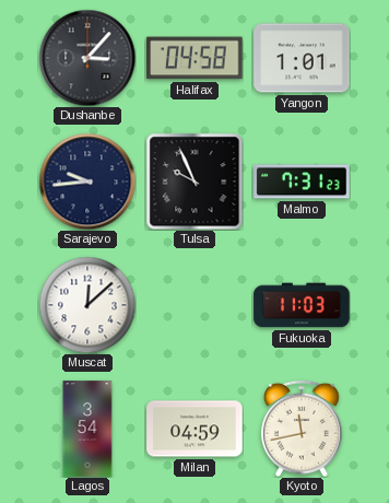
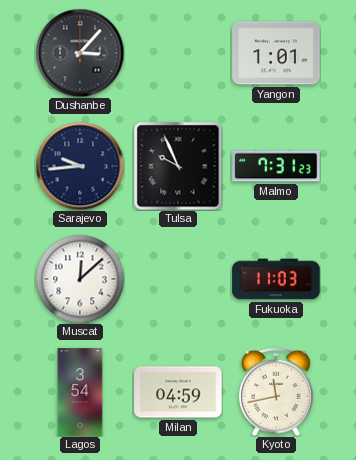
Halifax: 04:58 -> none
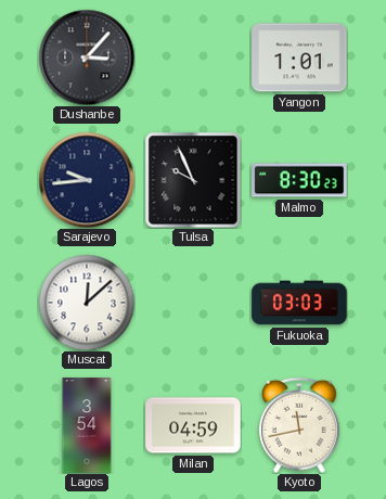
Malmo: 7:31 -> 8:30
Fukuoka: 11:03 -> 03:03
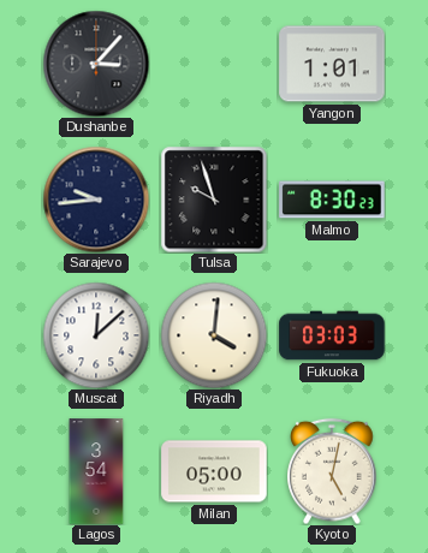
Tulsa: 9:56 -> 9:57
Riyadh: none -> 4:01
Milan: 04:59 -> 05:00
Kyoto: 11:43 -> 5:02
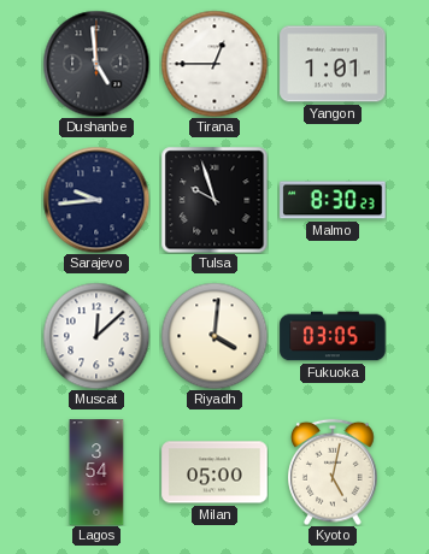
Dushanbe: 3:07 -> 4:59
Tirana: none -> 12:45
Fukuoka: 03:03 -> 03:05
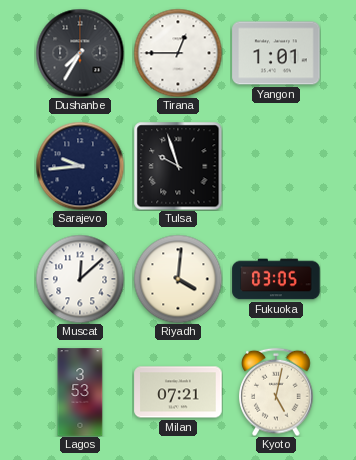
Dushanbe: 4:59 -> 7:35
Malmo: 8:30 -> none
Lagos: 3:54 -> 3:53
Milan: 05:00 -> 07:21
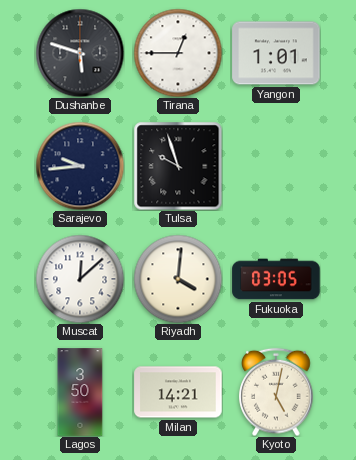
Dushanbe: 7:35 -> 5:48
Lagos: 3:53 -> 3:50
Milan: 07:21 -> 14:21
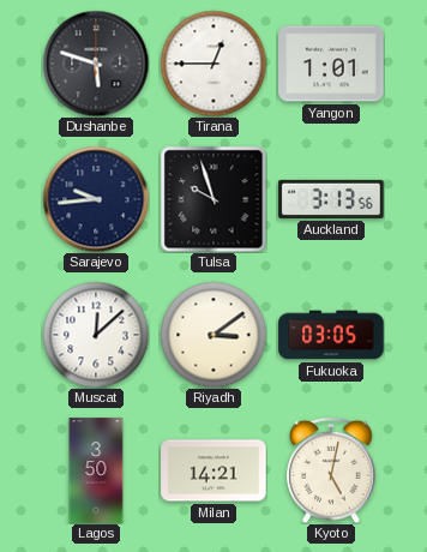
Auckland: none -> 3:13
Riyadh: 4:01 -> 3:09
